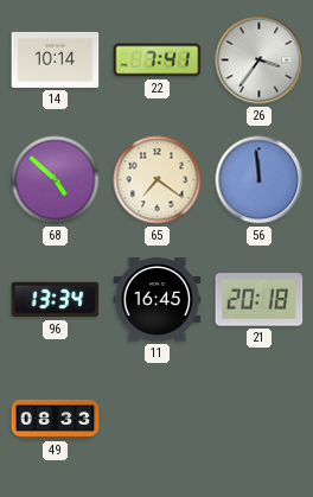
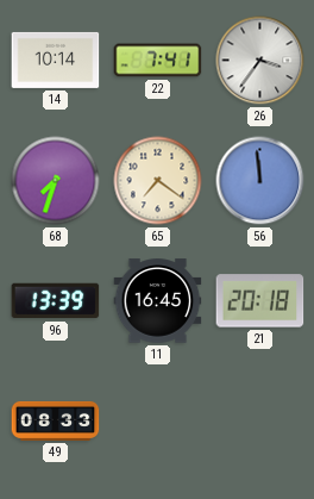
68: 4:52 -> 7:33
96: 13:34 -> 13:39
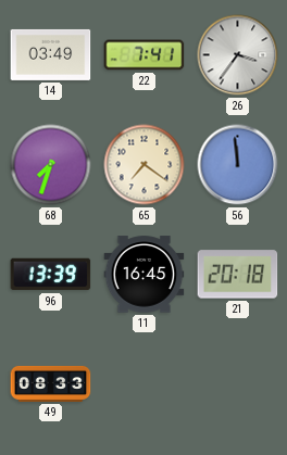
14: 10:14 -> 03:49
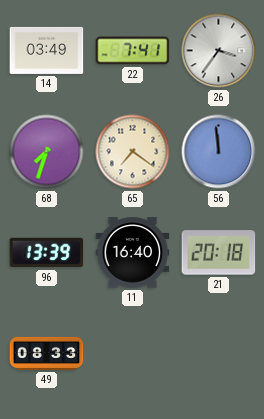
11: 16:45 -> 16:40
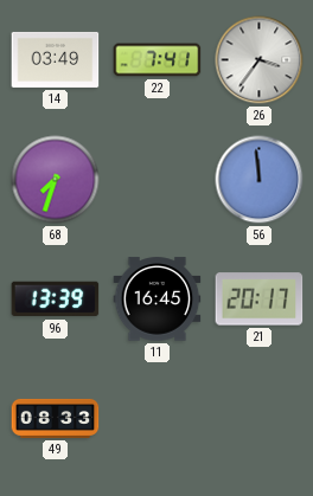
65: 7:21 -> none
11: 16:40 -> 16:45
21: 20:18 -> 20:17
